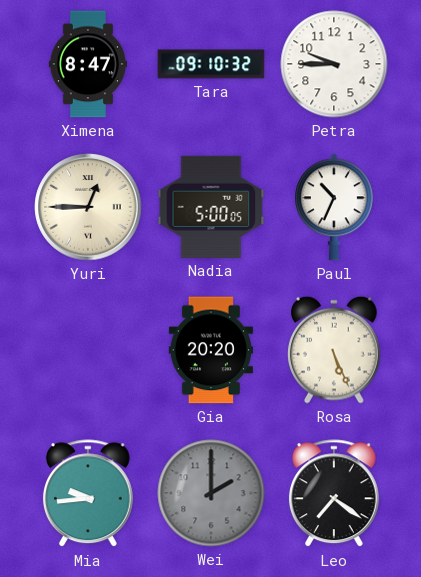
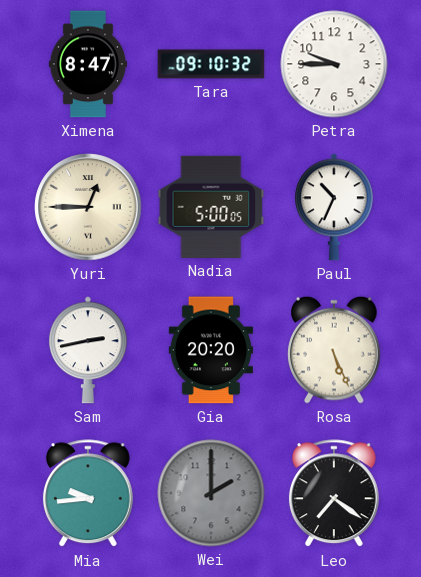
Sam: none -> 2:43
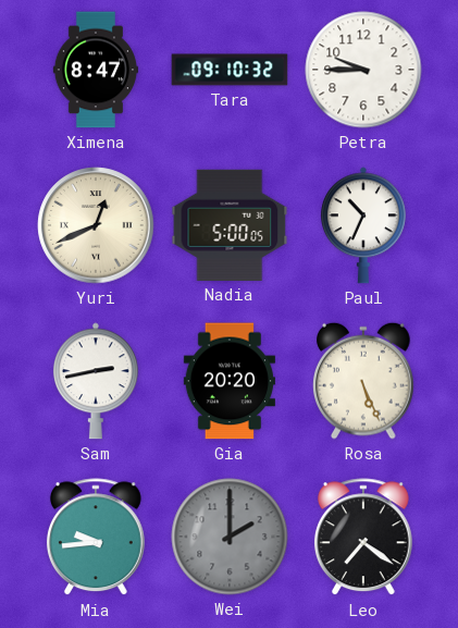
Yuri: 12:45 -> 12:41
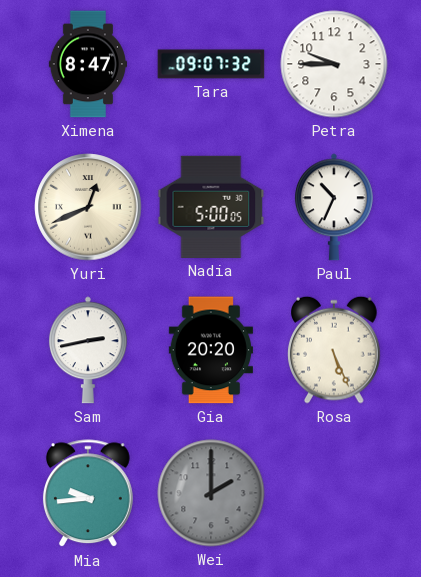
Tara: 09:10 -> 09:07
Leo: 7:21 -> none
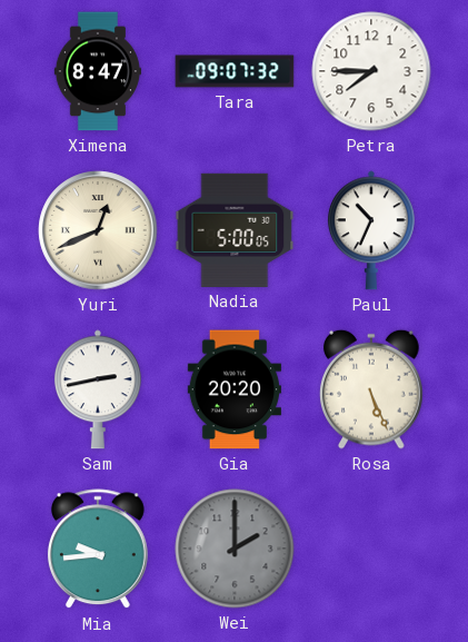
Petra: 9:45 -> 7:45
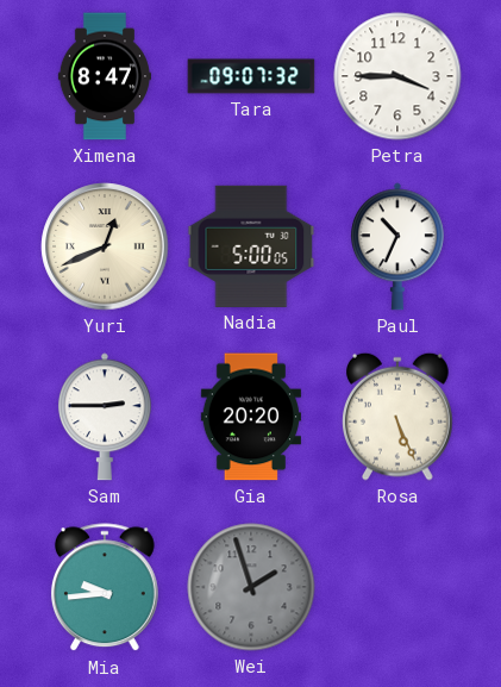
Petra: 7:45 -> 3:45
Sam: 2:43 -> 2:45
Wei: 2:00 -> 1:57
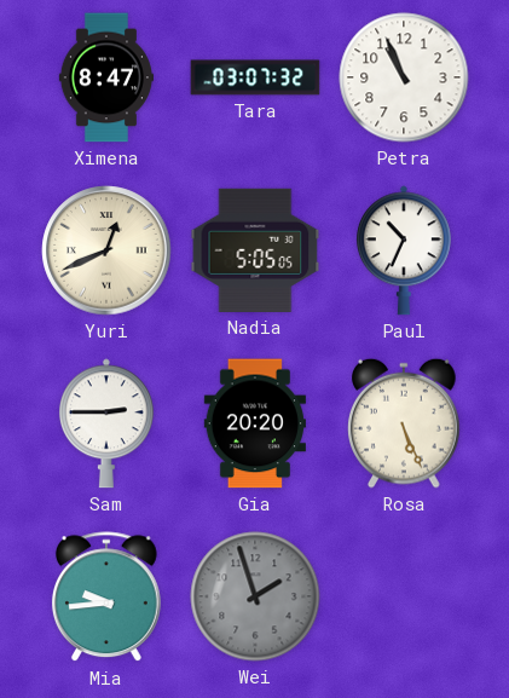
Tara: 09:07 -> 03:07
Petra: 3:45 -> 10:56
Nadia: 5:00 -> 5:05
